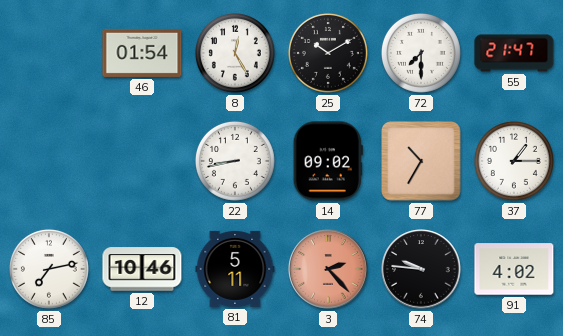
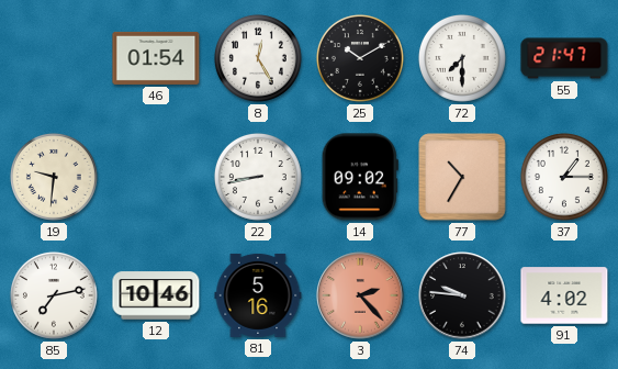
19: none -> 9:31
81: 5:11 -> 5:16
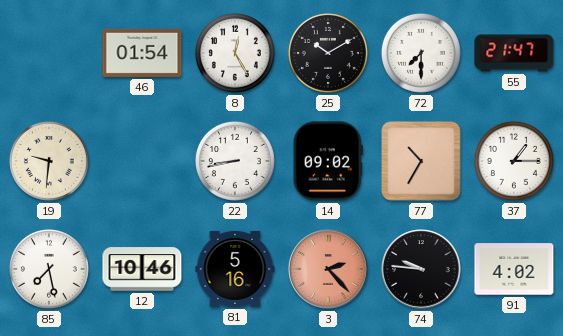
85: 7:13 -> 7:28
